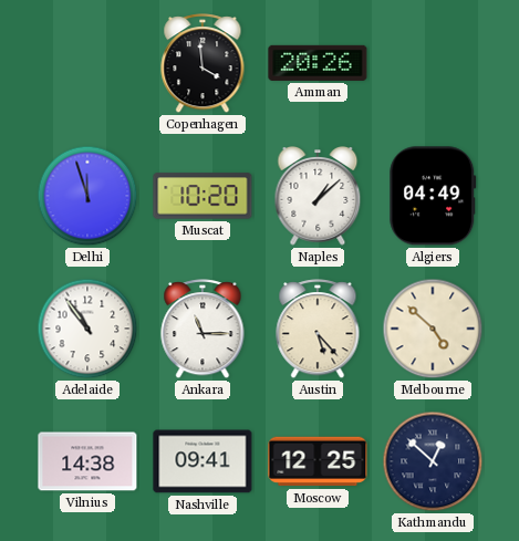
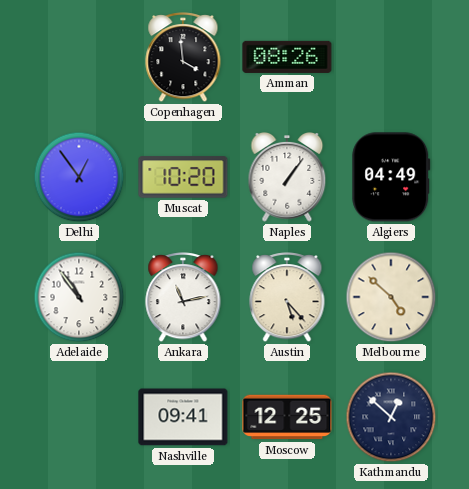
Amman: 20:26 -> 08:26
Delhi: 11:57 -> 12:54
Naples: 1:08 -> 1:06
Ankara: 11:15 -> 11:13
Vilnius: 14:38 -> none
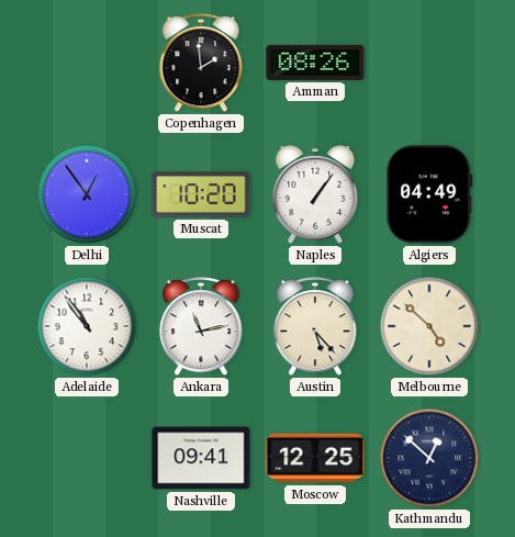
Copenhagen: 3:59 -> 1:59
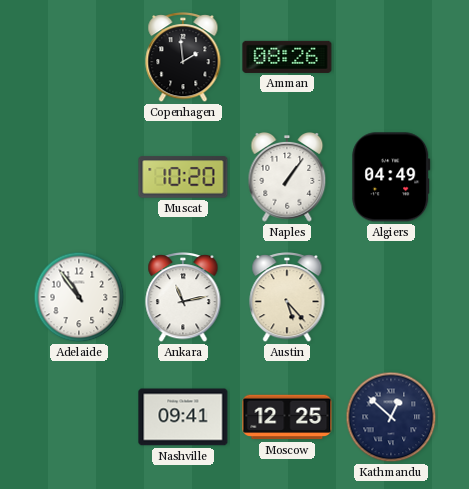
Delhi: 12:54 -> none
Melbourne: 4:52 -> none
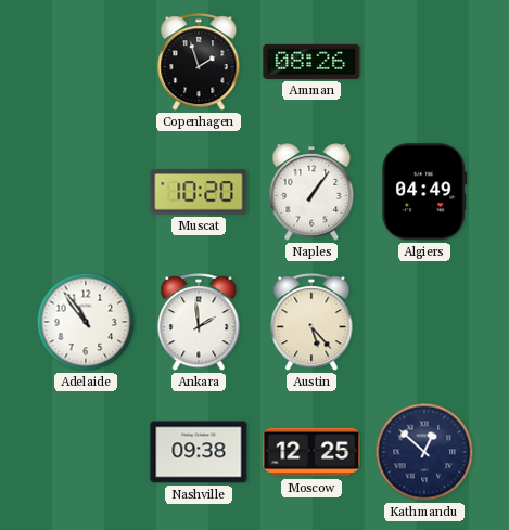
Copenhagen: 1:59 -> 1:57
Ankara: 11:13 -> 1:59
Nashville: 09:41 -> 09:38
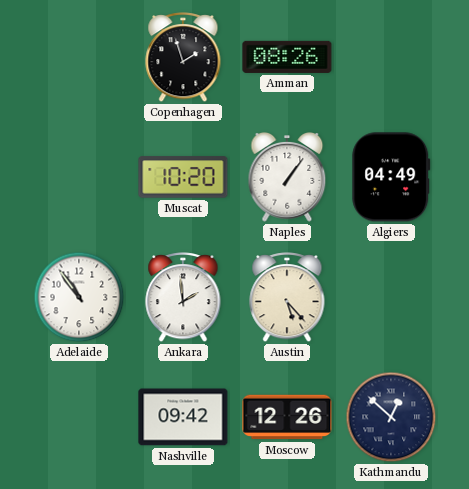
Nashville: 09:38 -> 09:42
Moscow: 12:25 -> 12:26
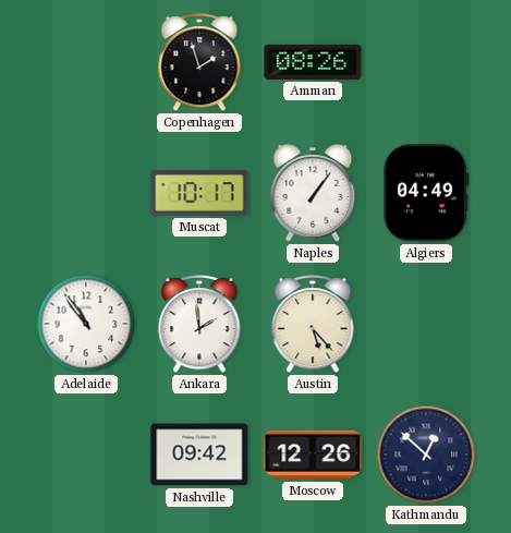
Muscat: 10:20 -> 10:17
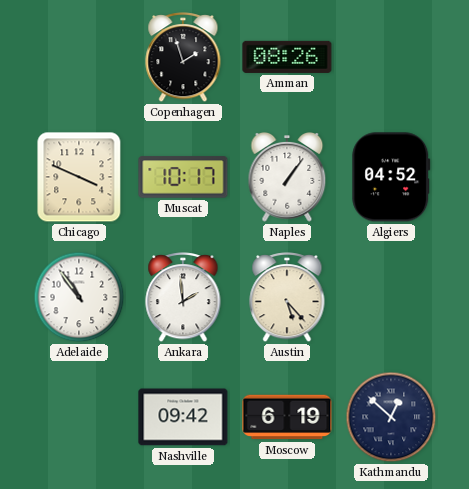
Chicago: none -> 3:49
Algiers: 04:49 -> 04:52
Moscow: 12:26 -> 6:19
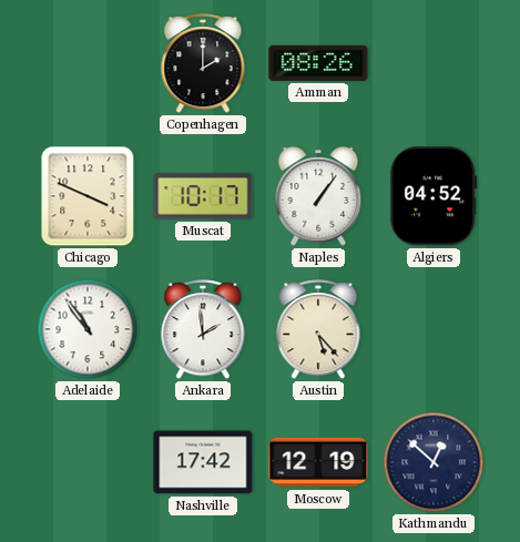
Copenhagen: 1:57 -> 2:00
Nashville: 09:42 -> 17:42
Moscow: 6:19 -> 12:19
